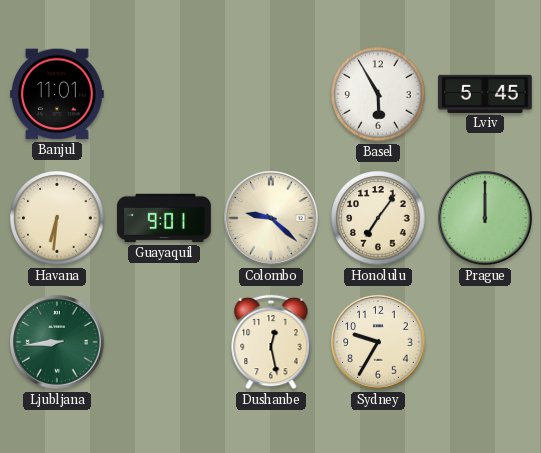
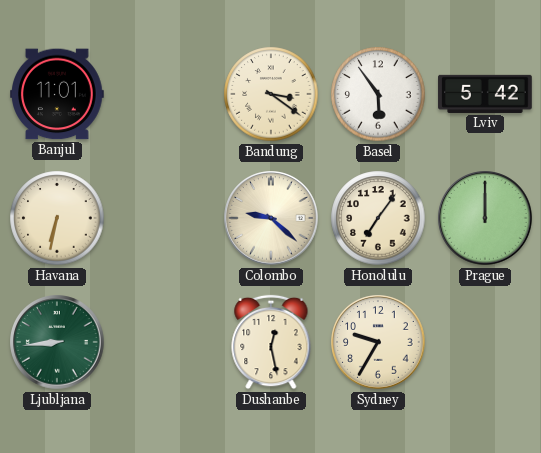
Bandung: none -> 3:21
Basel: 5:55 -> 5:54
Lviv: 5:45 -> 5:42
Havana: 6:31 -> 6:32
Guayaquil: 9:01 -> none
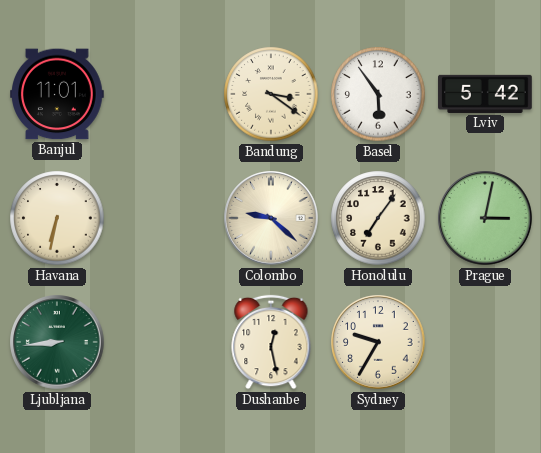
Prague: 12:00 -> 3:02
